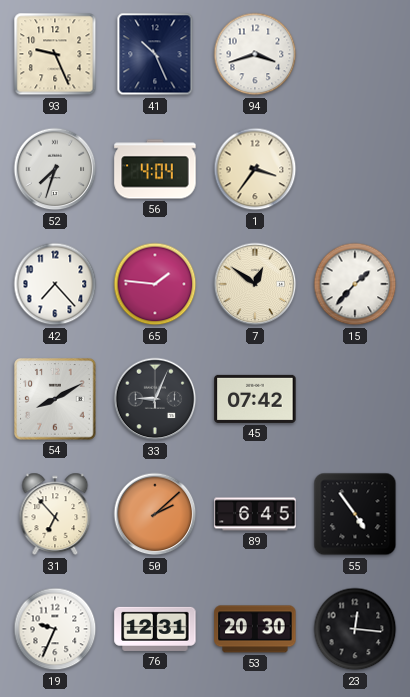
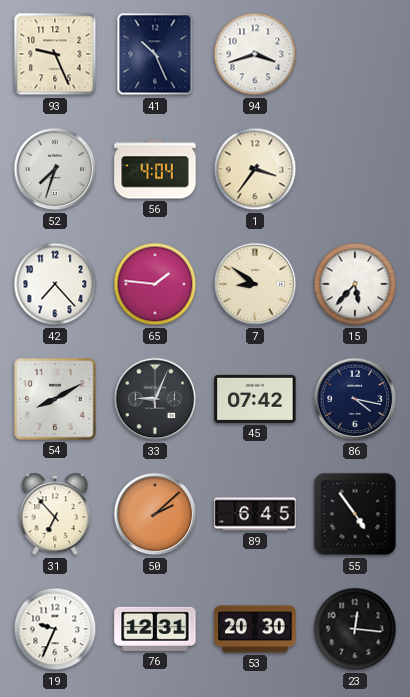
7: 12:51 -> 8:51
15: 1:37 -> 5:37
86: none -> 4:17
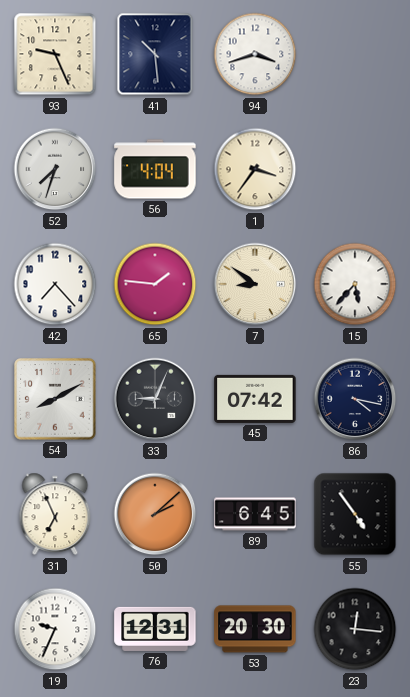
41: 10:26 -> 10:29
31: 6:53 -> 6:56
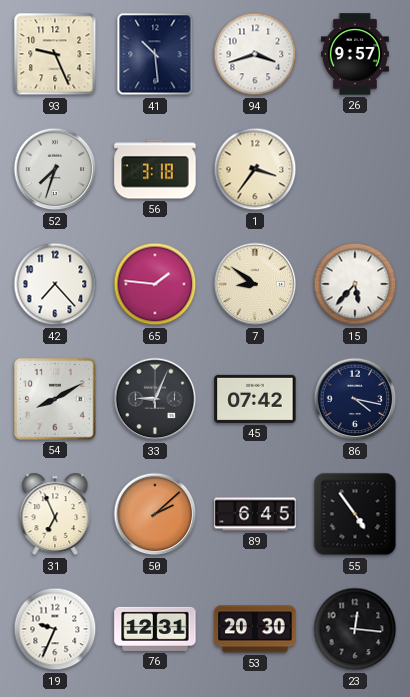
26: none -> 9:57
56: 4:04 -> 3:18
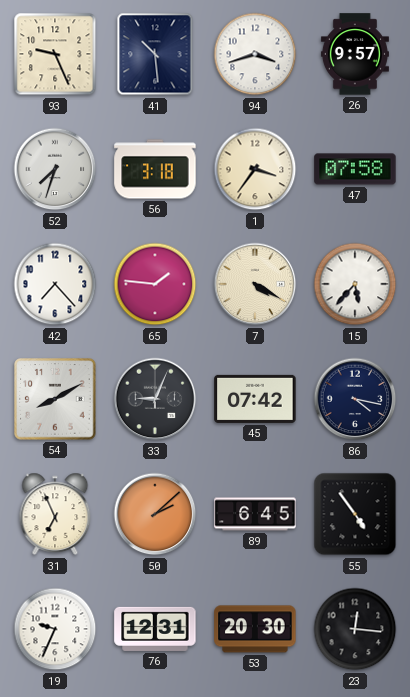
47: none -> 07:58
7: 8:51 -> 4:20
